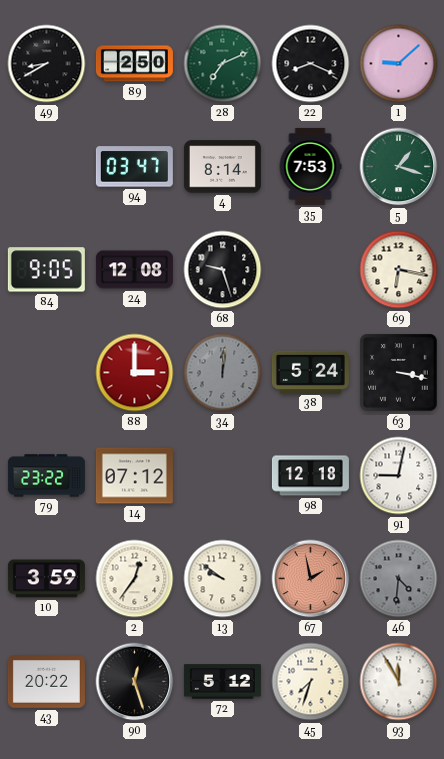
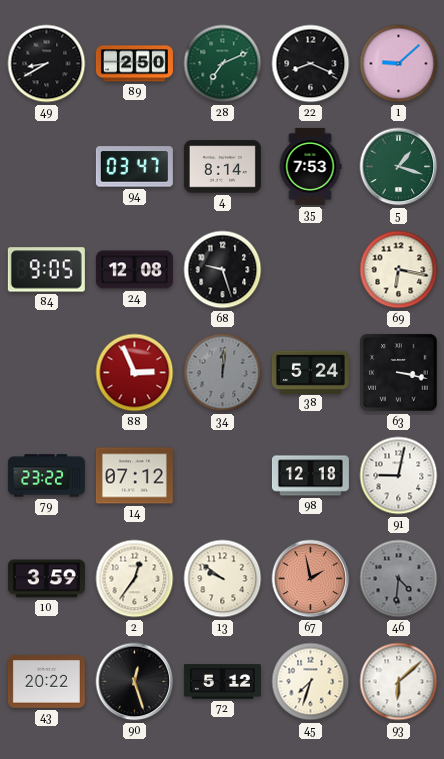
88: 3:00 -> 2:56
93: 11:55 -> 6:08
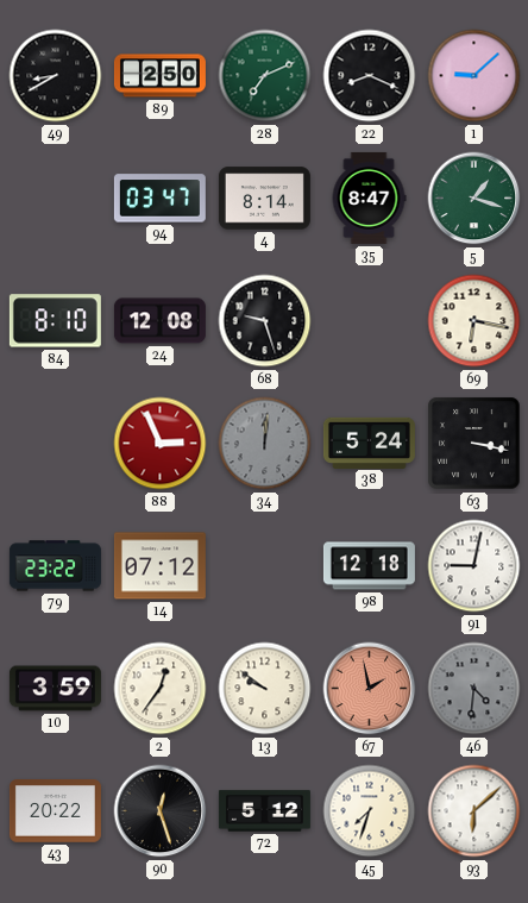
35: 7:53 -> 8:47
84: 9:05 -> 8:10
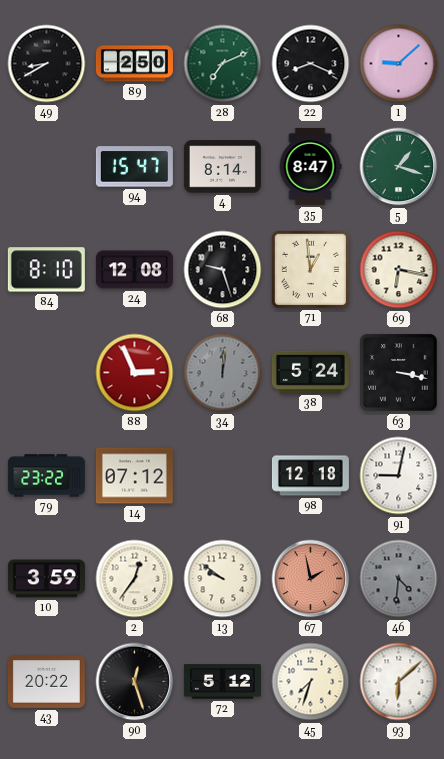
94: 03:47 -> 15:47
71: none -> 12:59
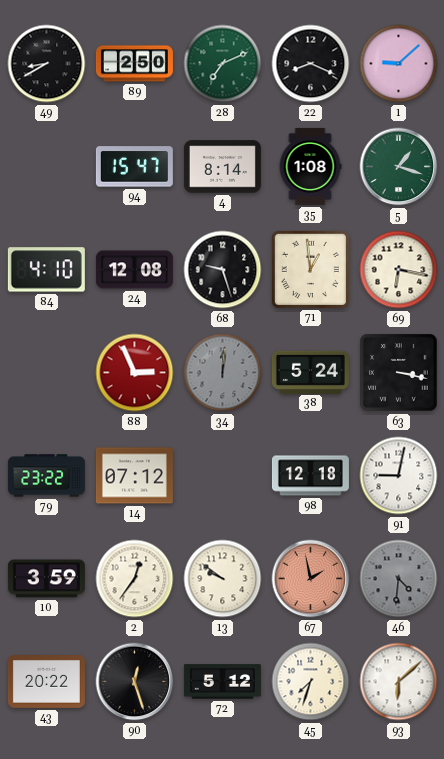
35: 8:47 -> 1:08
84: 8:10 -> 4:10
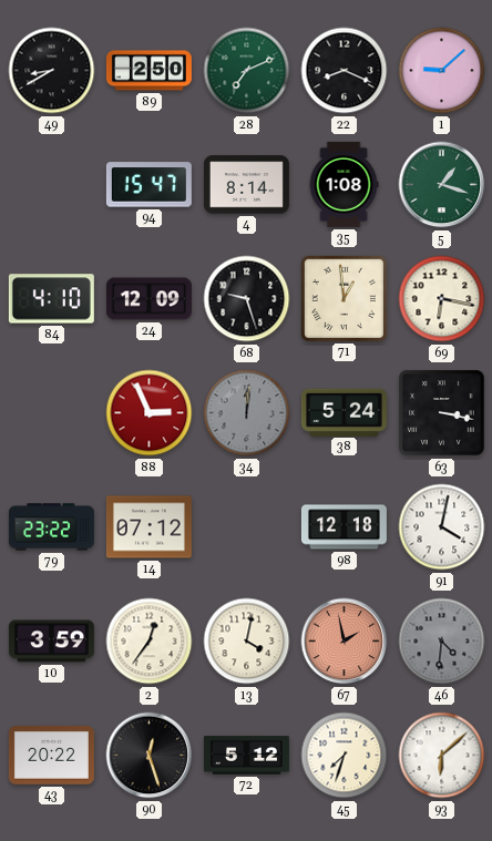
24: 12:08 -> 12:09
91: 9:02 -> 4:02
13: 9:51 -> 4:02
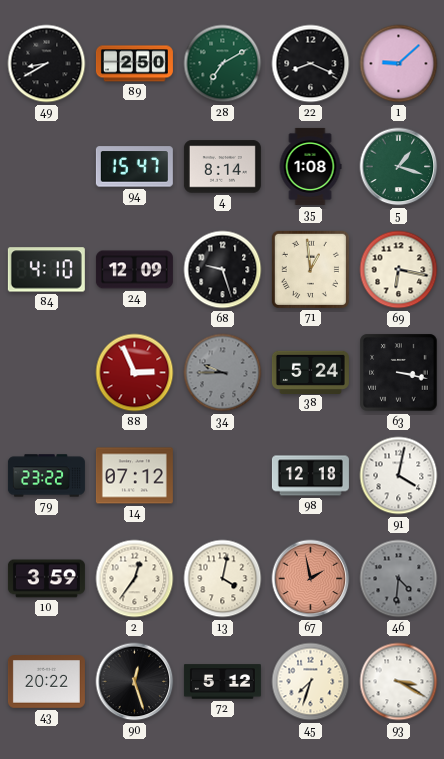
28: 7:11 -> 7:10
34: 12:01 -> 9:45
93: 6:08 -> 3:20
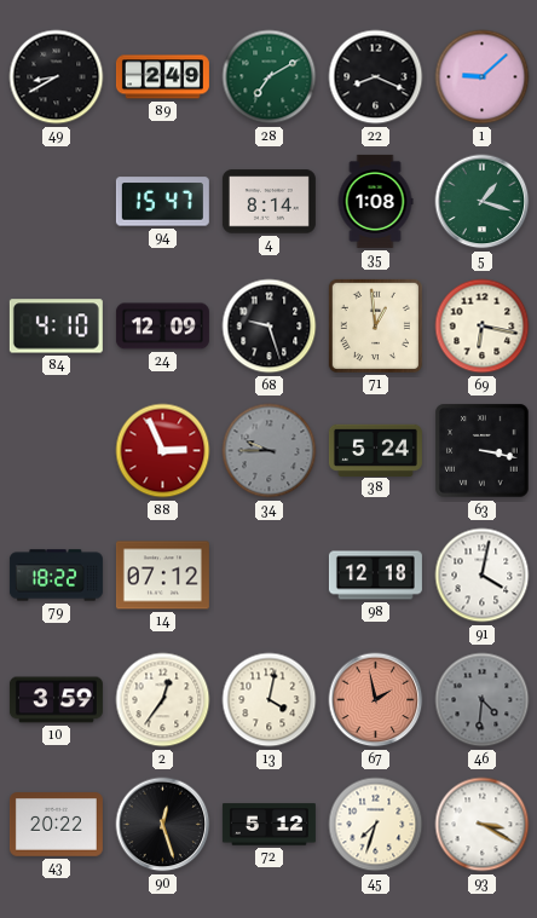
89: 2:50 -> 2:49
79: 23:22 -> 18:22
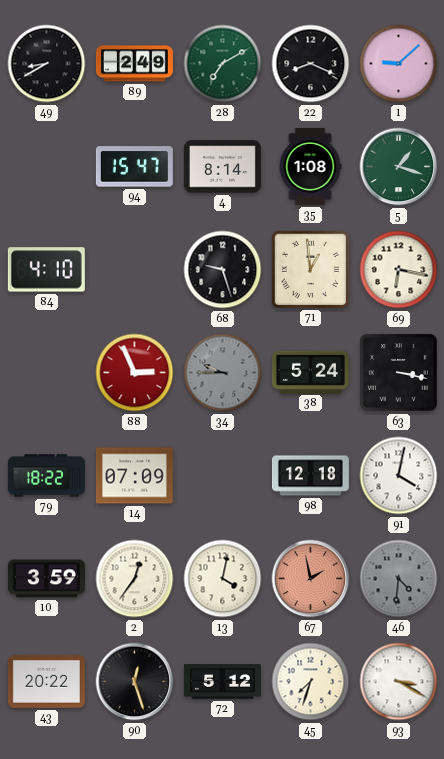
24: 12:09 -> none
14: 07:12 -> 07:09
